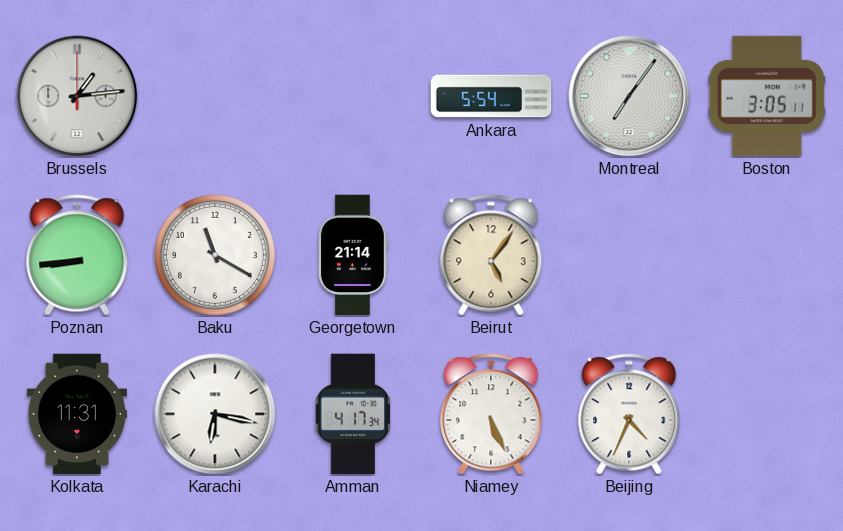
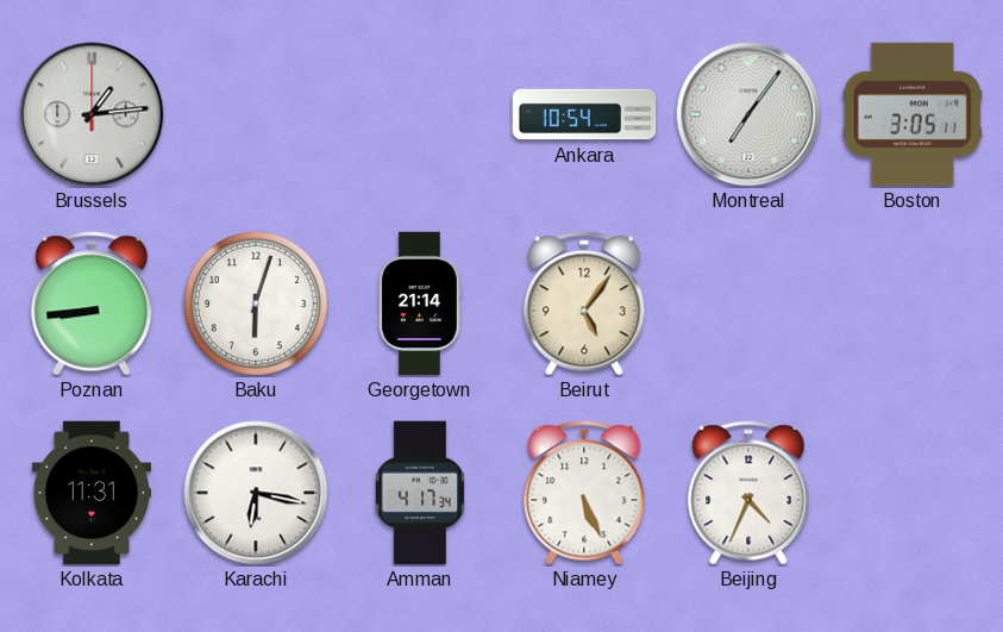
Ankara: 5:54 -> 10:54
Baku: 11:20 -> 6:03
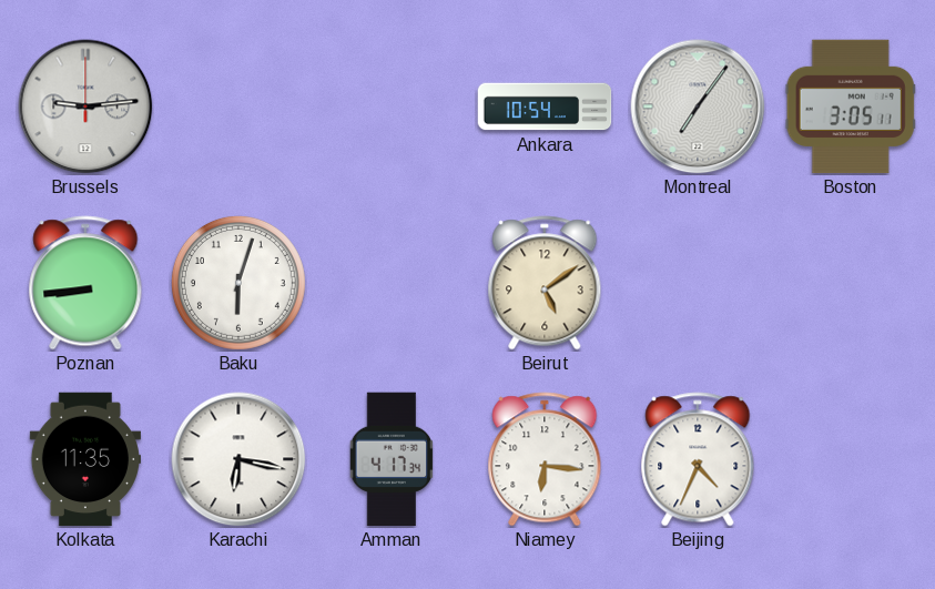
Brussels: 1:14 -> 9:14
Georgetown: 21:14 -> none
Beirut: 5:06 -> 5:09
Kolkata: 11:31 -> 11:35
Niamey: 5:26 -> 6:16
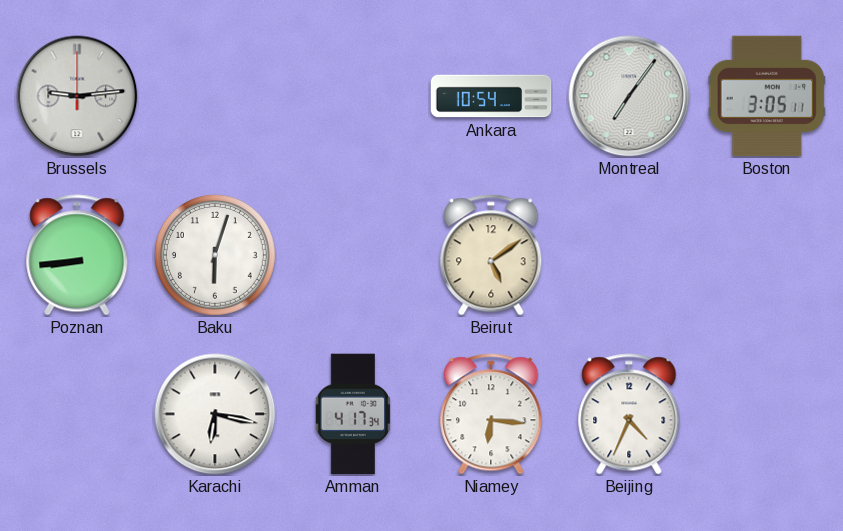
Kolkata: 11:35 -> none
